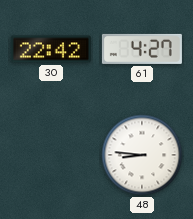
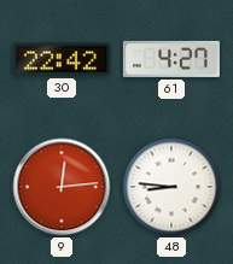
9: none -> 12:14
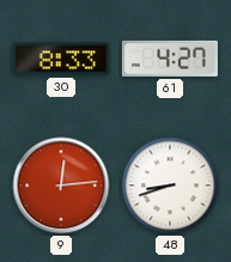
30: 22:42 -> 8:33
48: 8:46 -> 8:42
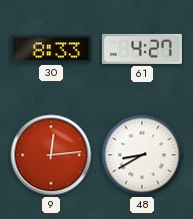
48: 8:42 -> 8:40
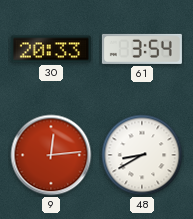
30: 8:33 -> 20:33
61: 4:27 -> 3:54
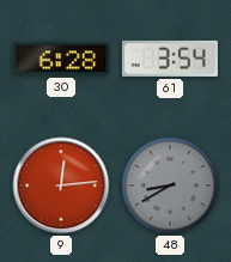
30: 20:33 -> 6:28
48 dial: white -> grey
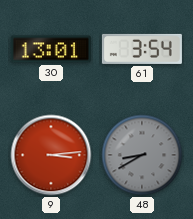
30: 6:28 -> 13:01
9: 12:14 -> 3:14
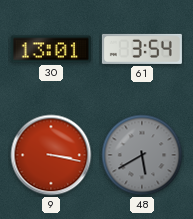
9: 3:14 -> 3:17
48: 8:40 -> 5:40
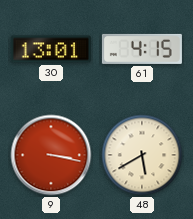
61: 3:54 -> 4:15
48 dial: grey -> cream
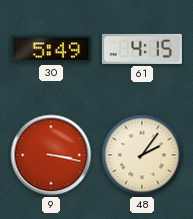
30: 13:01 -> 5:49
48: 5:40 -> 2:06
